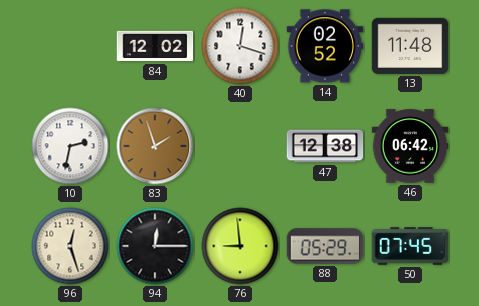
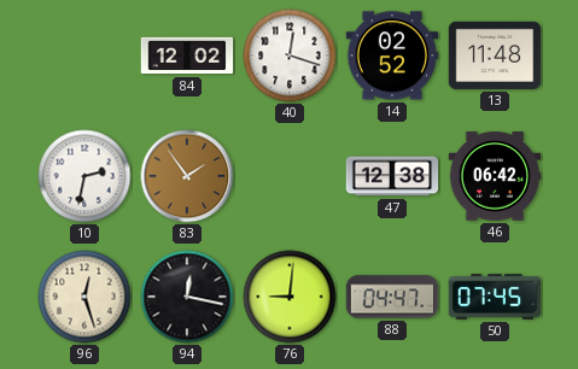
83: 1:57 -> 1:54
94: 12:15 -> 12:17
76: 8:59 -> 9:01
88: 05:29 -> 04:47
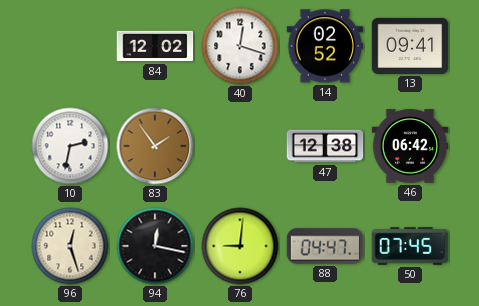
13: 11:48 -> 09:41
